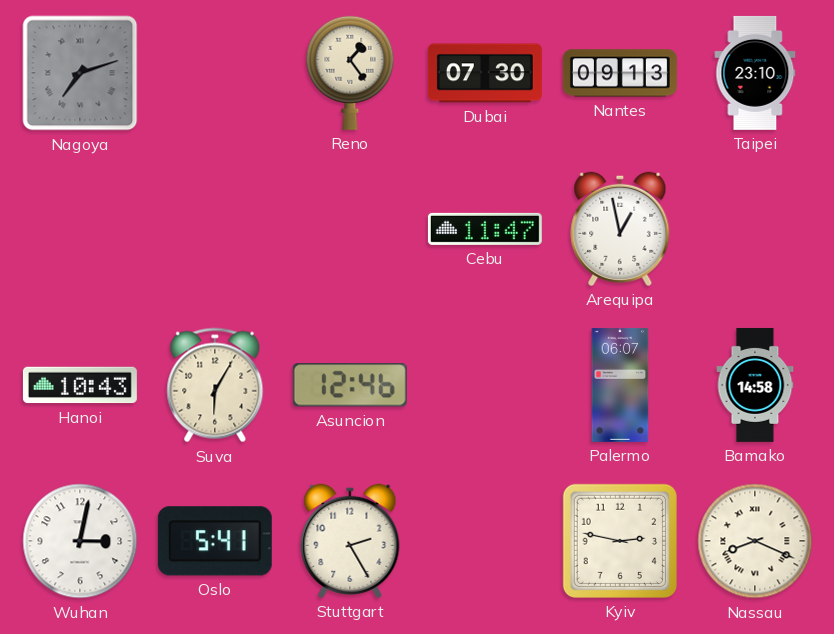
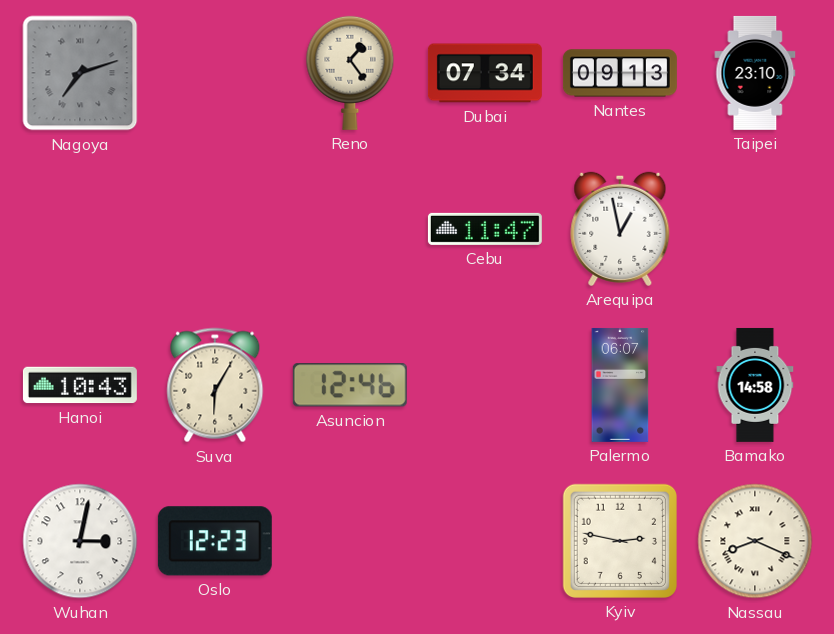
Dubai: 07:30 -> 07:34
Oslo: 5:41 -> 12:23
Stuttgart: 2:25 -> none
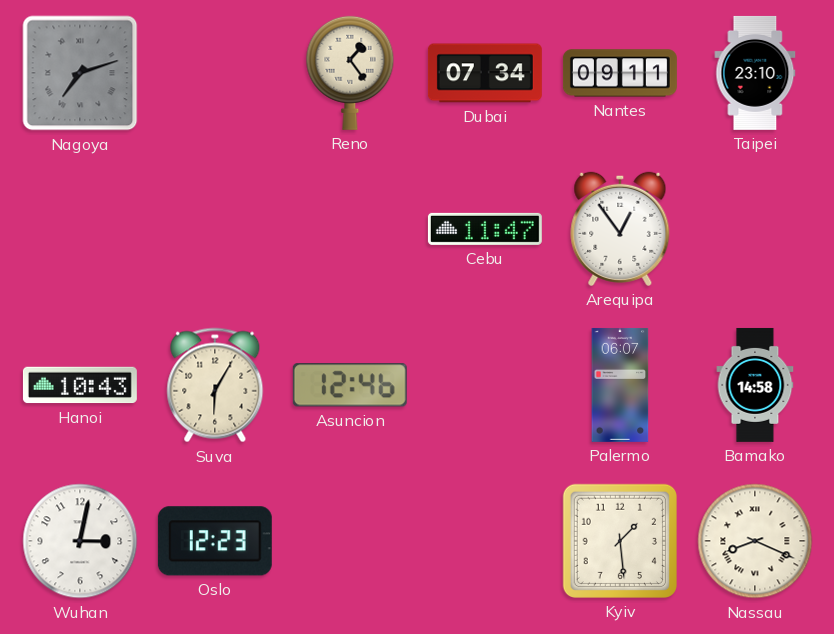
Nantes: 09:13 -> 09:11
Arequipa: 12:58 -> 12:54
Kyiv: 2:47 -> 1:29
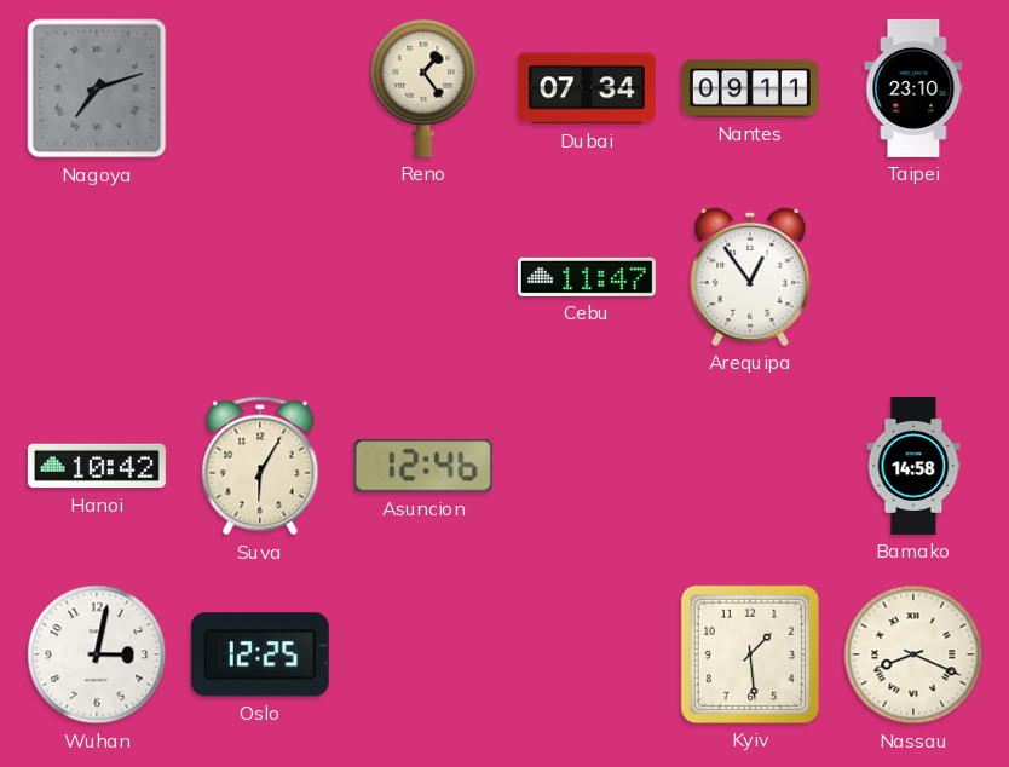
Hanoi: 10:43 -> 10:42
Palermo: 06:07 -> none
Oslo: 12:23 -> 12:25
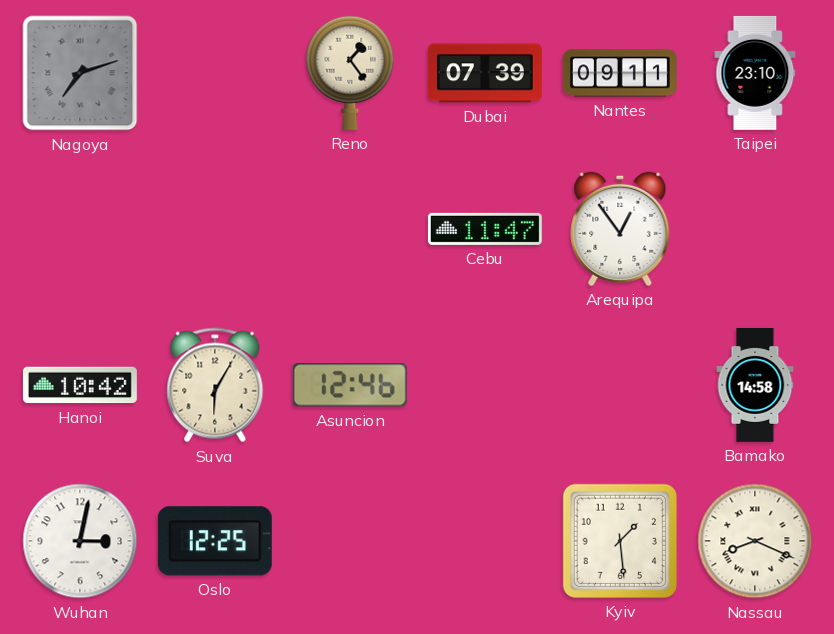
Dubai: 07:34 -> 07:39
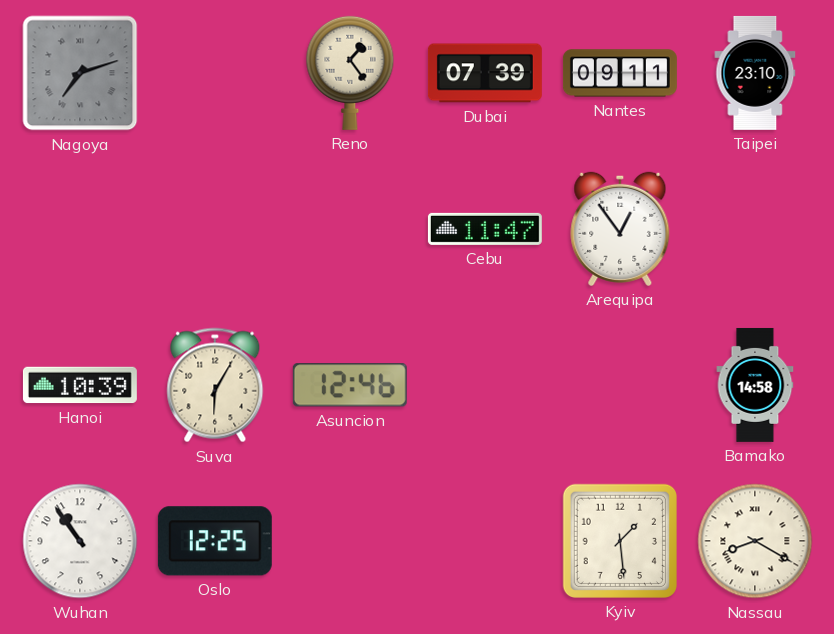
Hanoi: 10:42 -> 10:39
Wuhan: 3:02 -> 10:54
Nassau: 8:19 -> 8:20
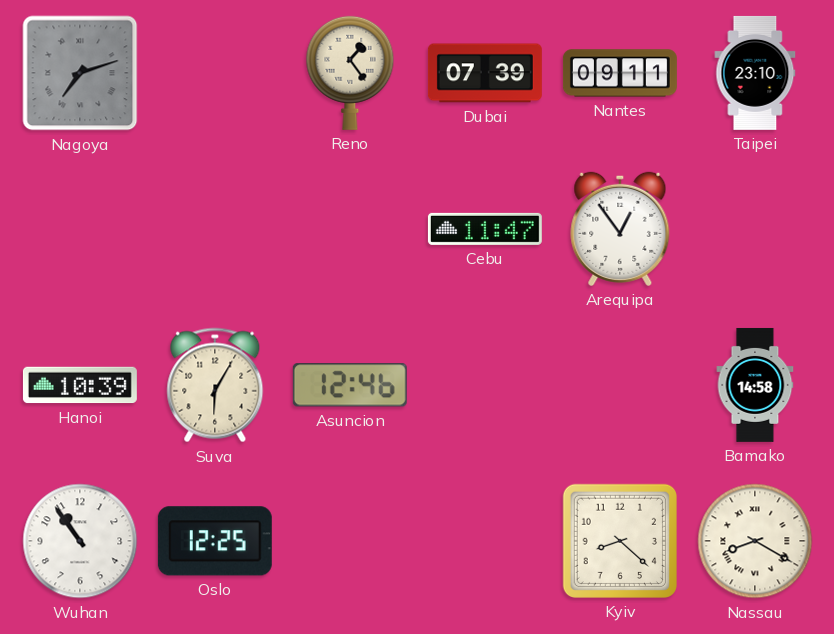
Kyiv: 1:29 -> 8:22
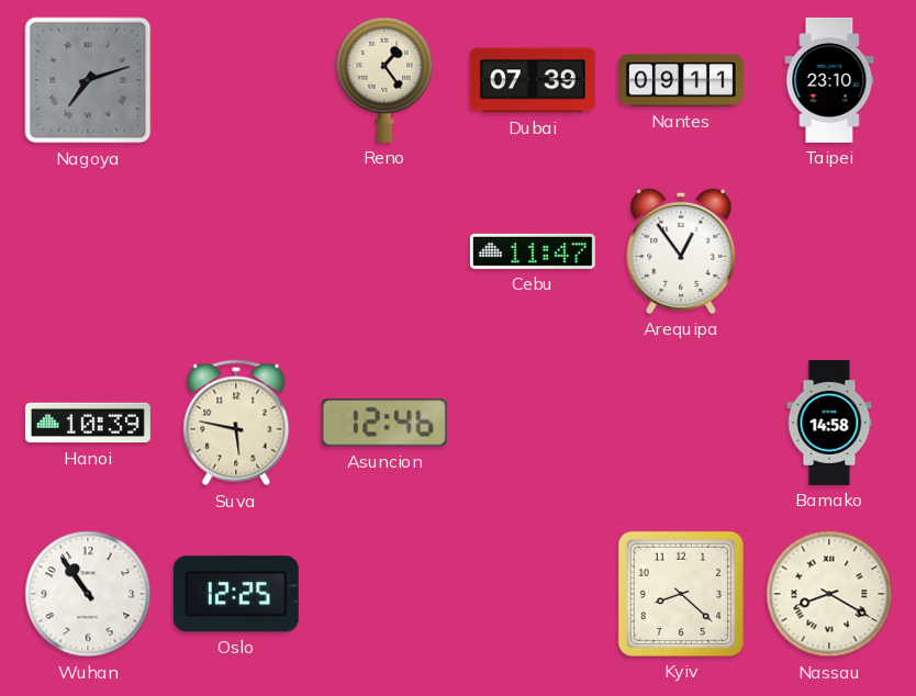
Suva: 6:05 -> 5:47
